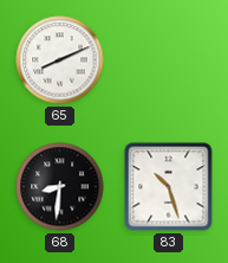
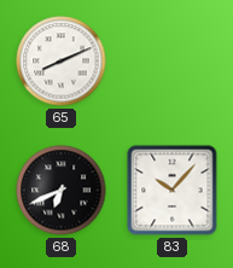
68: 8:31 -> 6:41
83: 10:27 -> 10:07
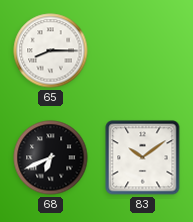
65: 8:11 -> 8:15
83: 10:07 -> 10:09
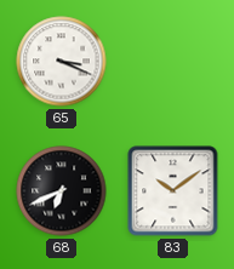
65: 8:15 -> 3:19
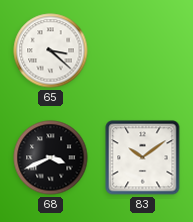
65: 3:19 -> 3:22
68: 6:41 -> 3:41
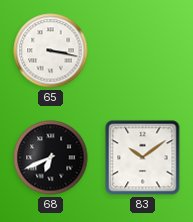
65: 3:22 -> 3:17
68: 3:41 -> 6:41
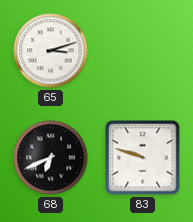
65: 3:17 -> 3:12
83: 10:09 -> 9:48
